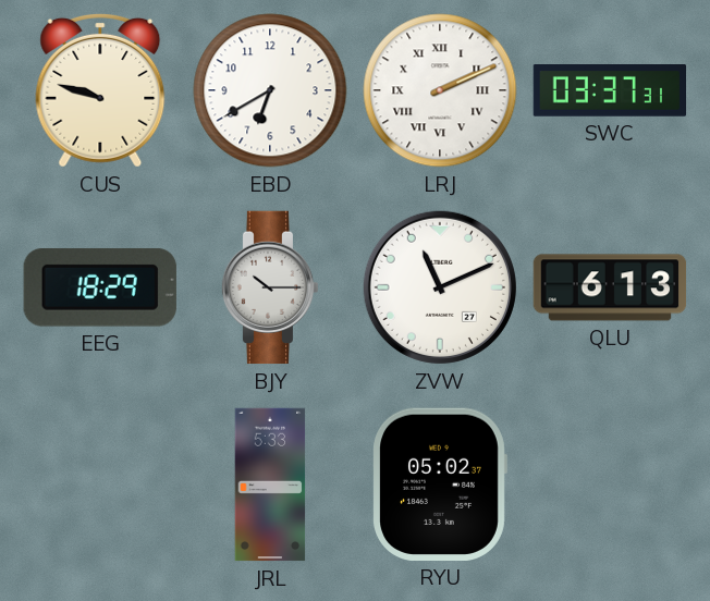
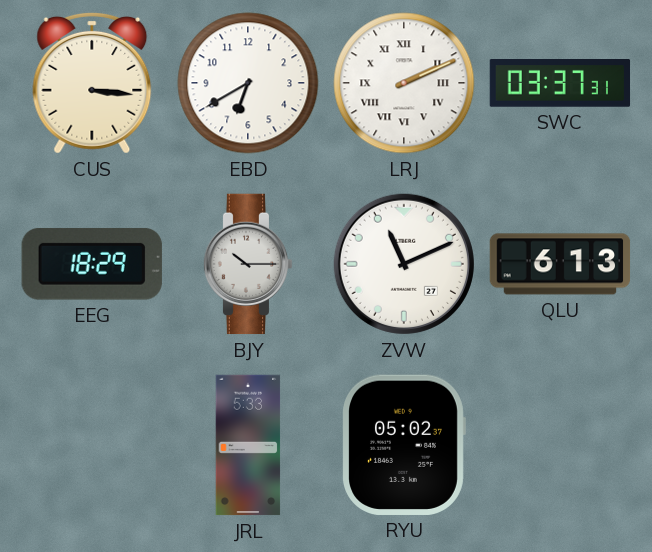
CUS: 9:48 -> 3:16
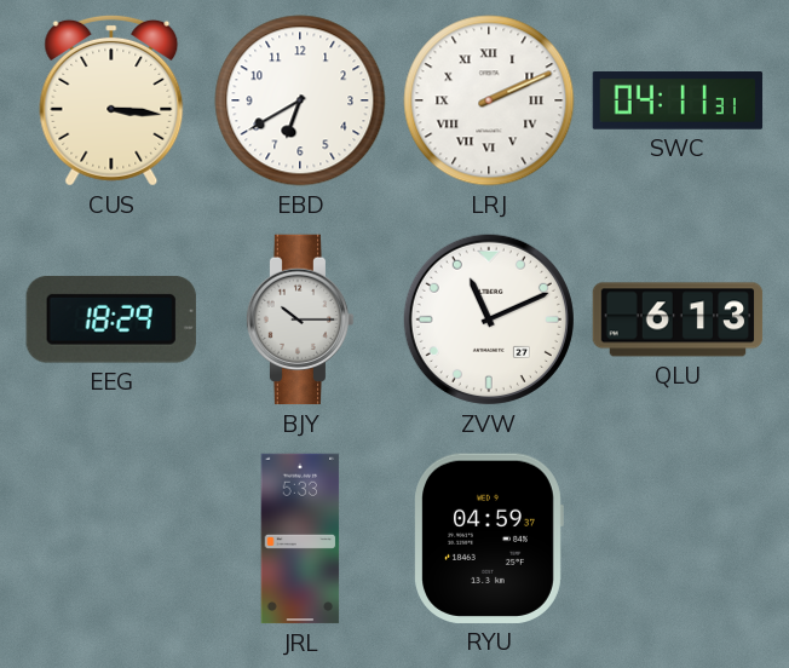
SWC: 03:37 -> 04:11
RYU: 05:02 -> 04:59
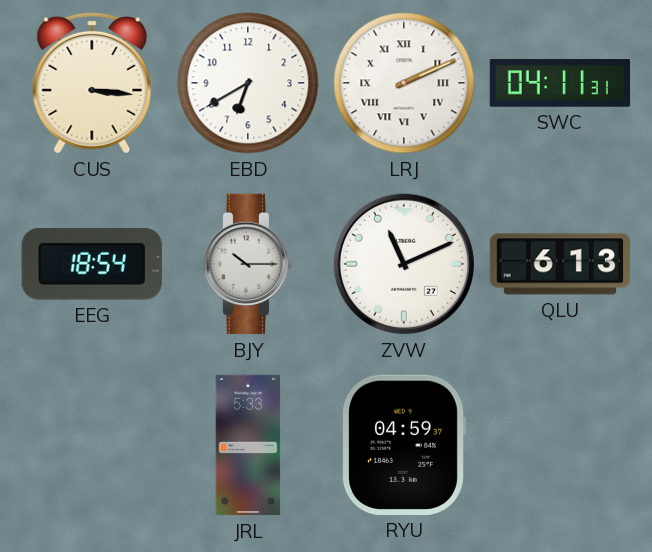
EEG: 18:29 -> 18:54
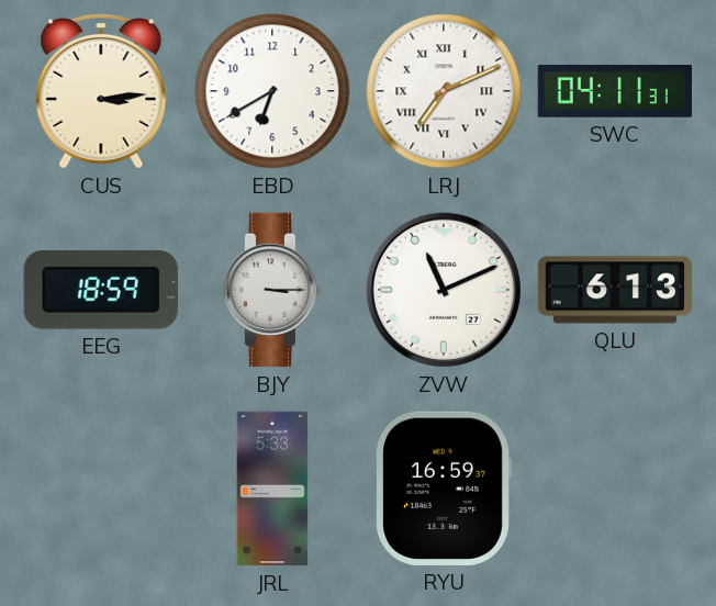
CUS: 3:16 -> 3:14
LRJ: 2:11 -> 7:11
EEG: 18:54 -> 18:59
BJY: 10:15 -> 3:15
RYU: 04:59 -> 16:59
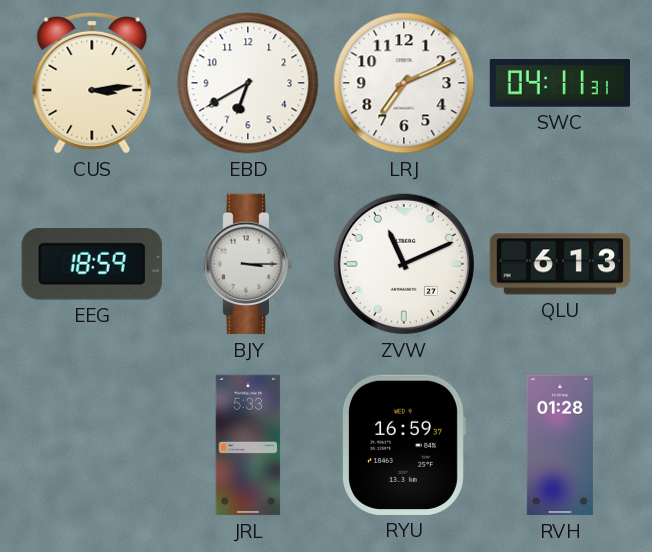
LRJ numerals: Roman -> Arabic
RVH: none -> 01:28
